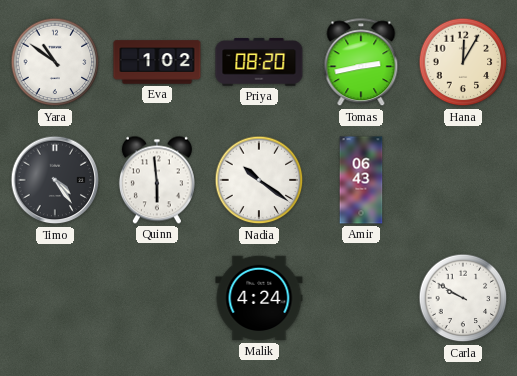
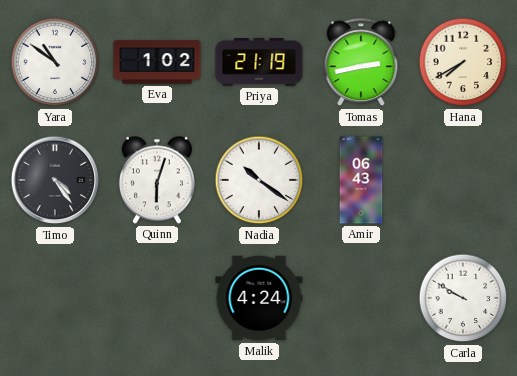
Priya: 08:20 -> 21:19
Hana: 12:05 -> 7:40
Quinn: 5:59 -> 6:03
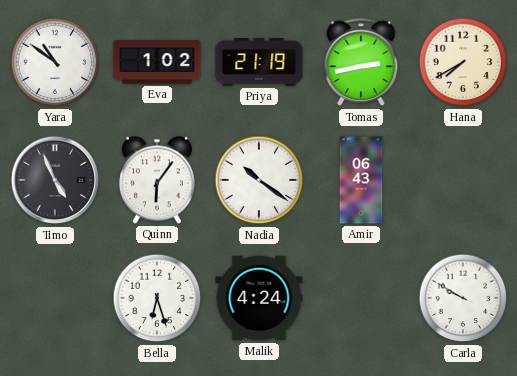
Timo: 4:24 -> 4:56
Quinn: 6:03 -> 6:06
Bella: none -> 6:27
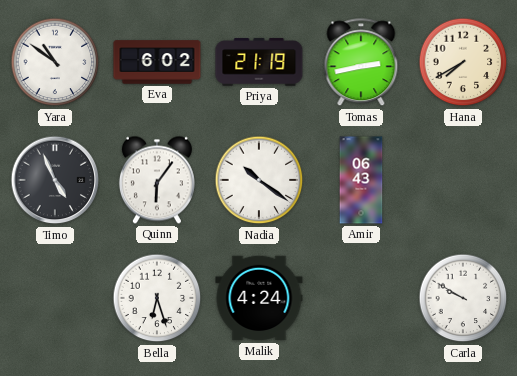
Eva: 1:02 -> 6:02
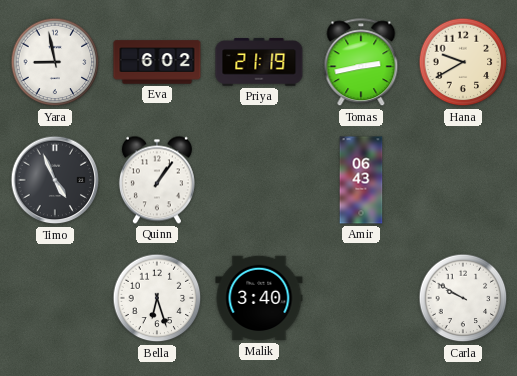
Yara: 10:51 -> 8:58
Hana: 7:40 -> 9:40
Quinn: 6:06 -> 1:06
Nadia: 10:21 -> none
Malik: 4:24 -> 3:40
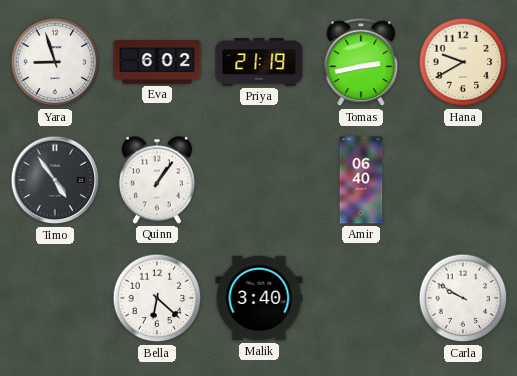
Yara: 8:58 -> 8:57
Timo: 4:56 -> 4:54
Amir: 06:43 -> 06:40
Bella: 6:27 -> 6:22
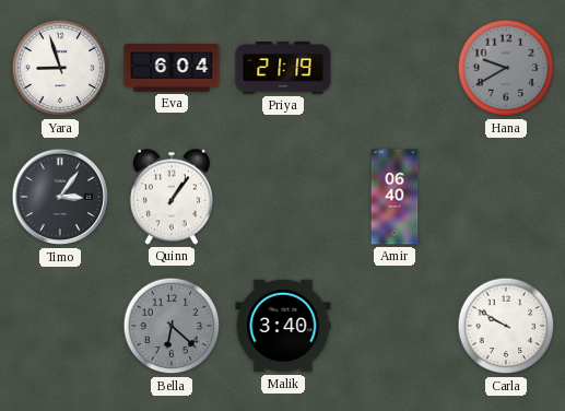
Eva: 6:02 -> 6:04
Tomas: 2:43 -> none
Hana dial: cream -> grey
Timo: 4:54 -> 3:06
Bella dial: white -> grey
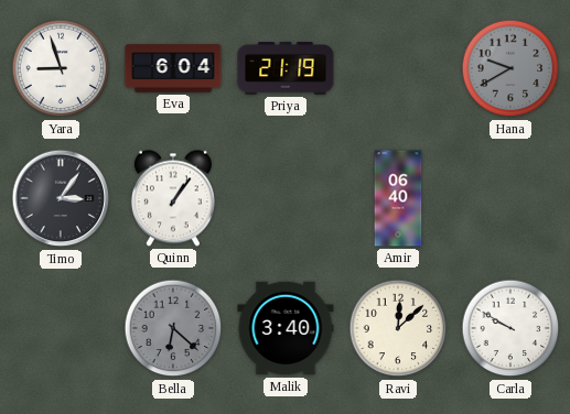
Ravi: none -> 12:08
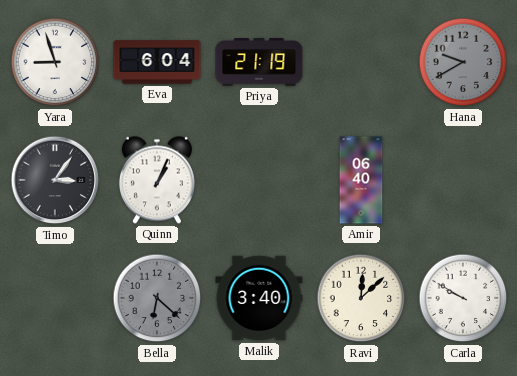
Quinn: 1:06 -> 1:04
